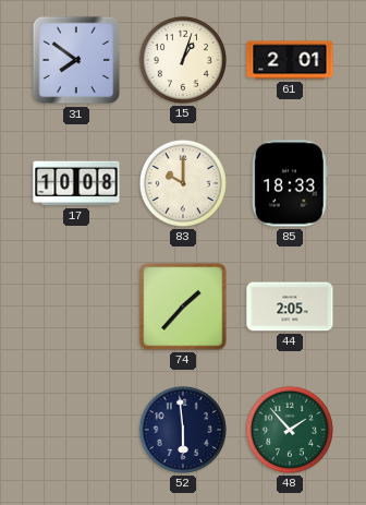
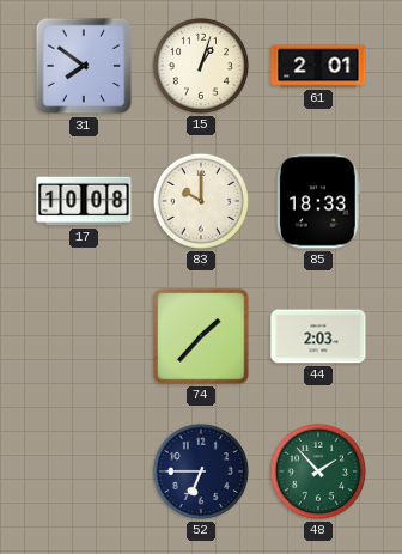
44: 2:05 -> 2:03
52: 5:59 -> 6:45
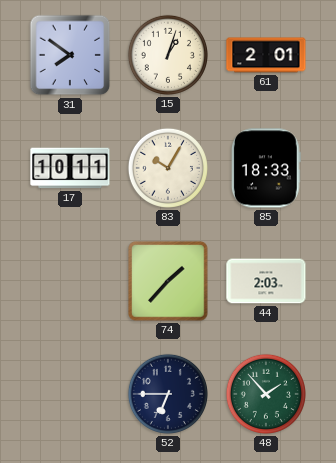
17: 10:08 -> 10:11
83: 10:00 -> 10:05
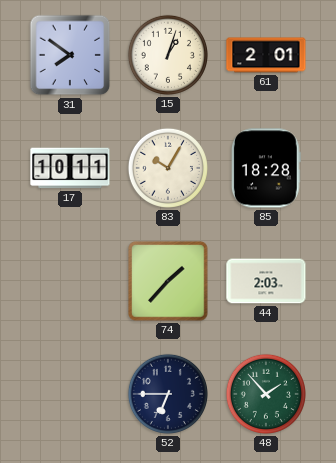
85: 18:33 -> 18:28
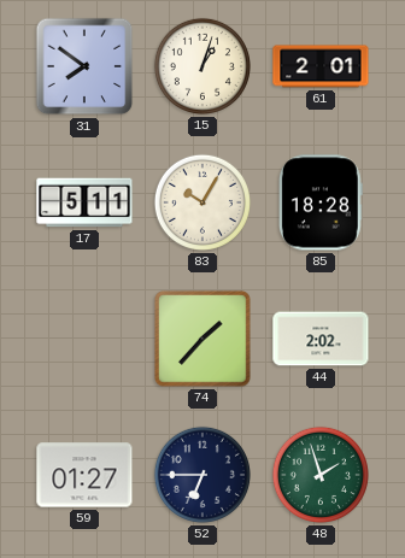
17: 10:11 -> 5:11
44: 2:03 -> 2:02
59: none -> 01:27
48: 1:53 -> 1:57
